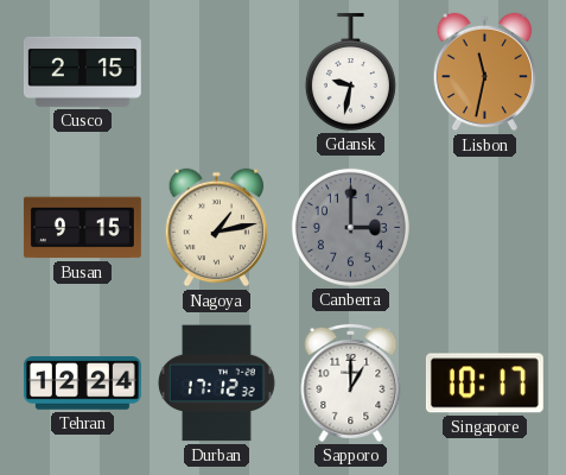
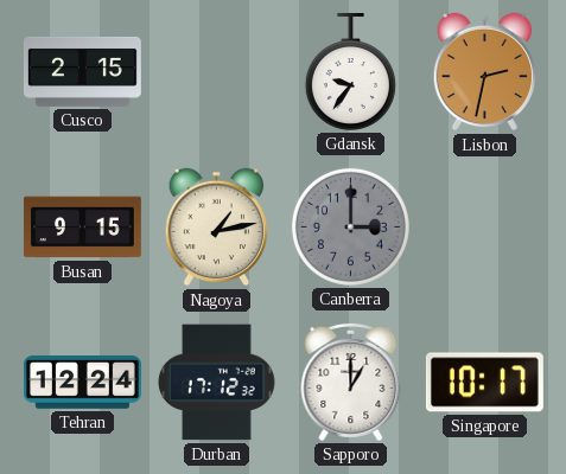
Gdansk: 9:32 -> 9:36
Lisbon: 11:32 -> 2:32
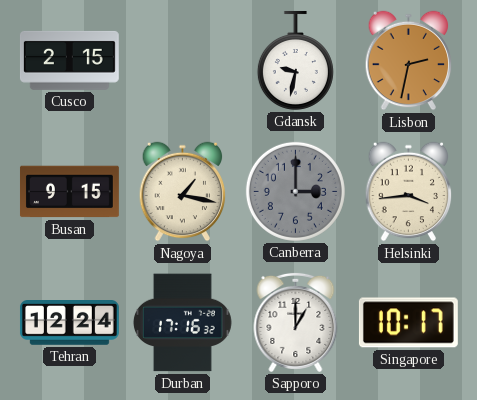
Gdansk: 9:36 -> 9:32
Nagoya: 1:13 -> 1:17
Helsinki: none -> 3:44
Durban: 17:12 -> 17:16
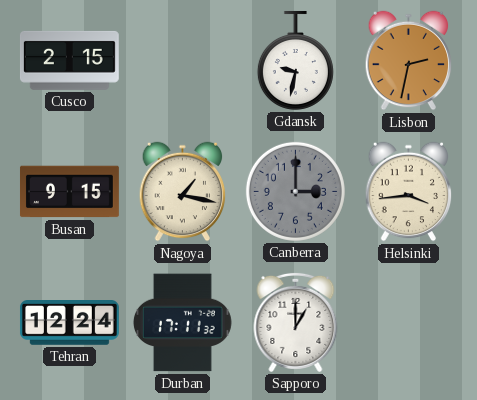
Durban: 17:16 -> 17:11
Singapore: 10:17 -> none
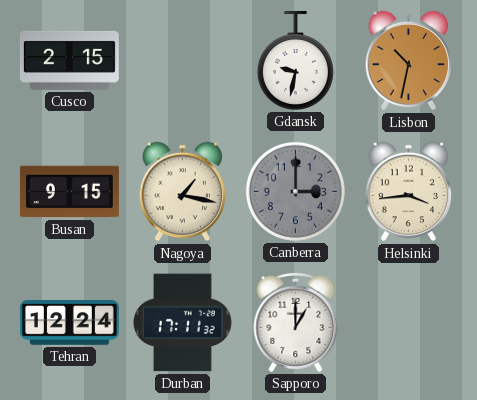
Lisbon: 2:32 -> 10:32
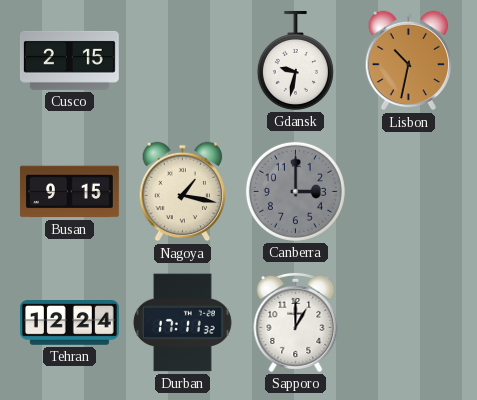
Helsinki: 3:44 -> none
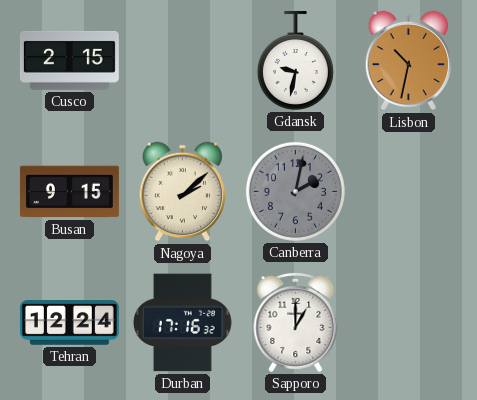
Nagoya: 1:17 -> 2:08
Canberra: 3:00 -> 2:02
Durban: 17:11 -> 17:16
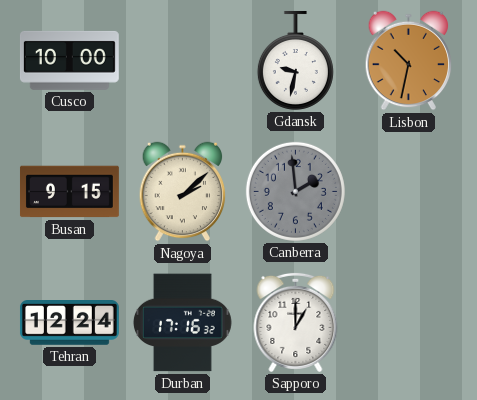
Cusco: 2:15 -> 10:00
Canberra: 2:02 -> 1:59
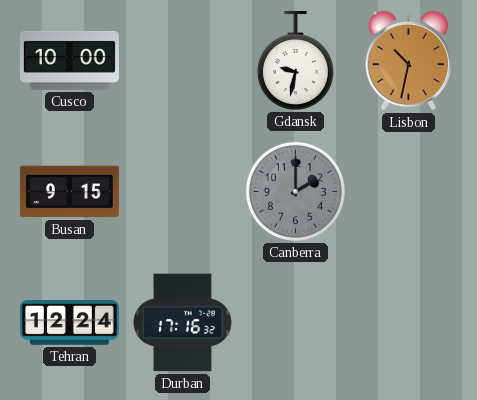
Nagoya: 2:08 -> none
Canberra: 1:59 -> 2:00
Sapporo: 1:00 -> none
